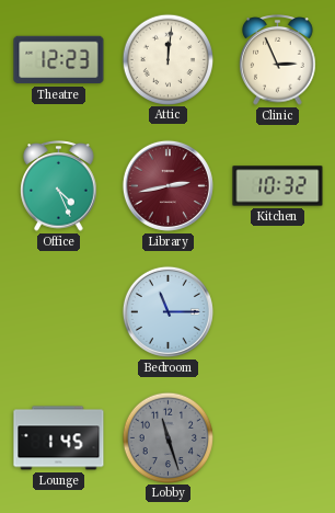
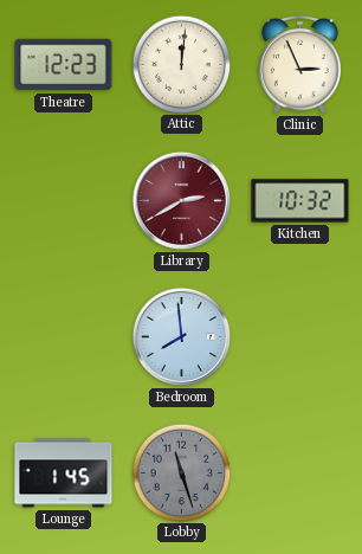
Office: 4:26 -> none
Library: 2:43 -> 2:40
Bedroom: 11:15 -> 7:59
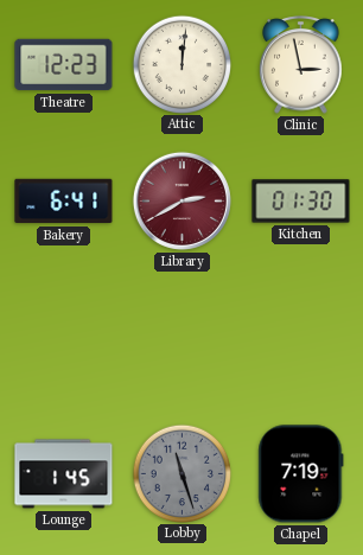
Clinic: 2:56 -> 2:58
Bakery: none -> 6:41
Kitchen: 10:32 -> 01:30
Bedroom: 7:59 -> none
Chapel: none -> 7:19
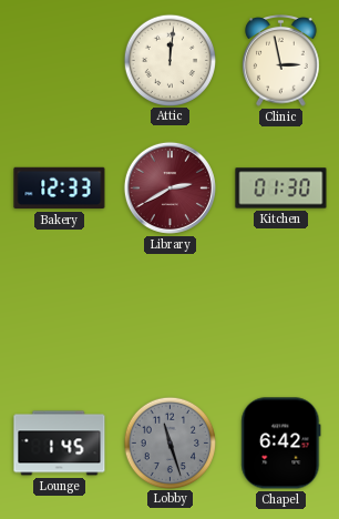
Theatre: 12:23 -> none
Bakery: 6:41 -> 12:33
Chapel: 7:19 -> 6:42
